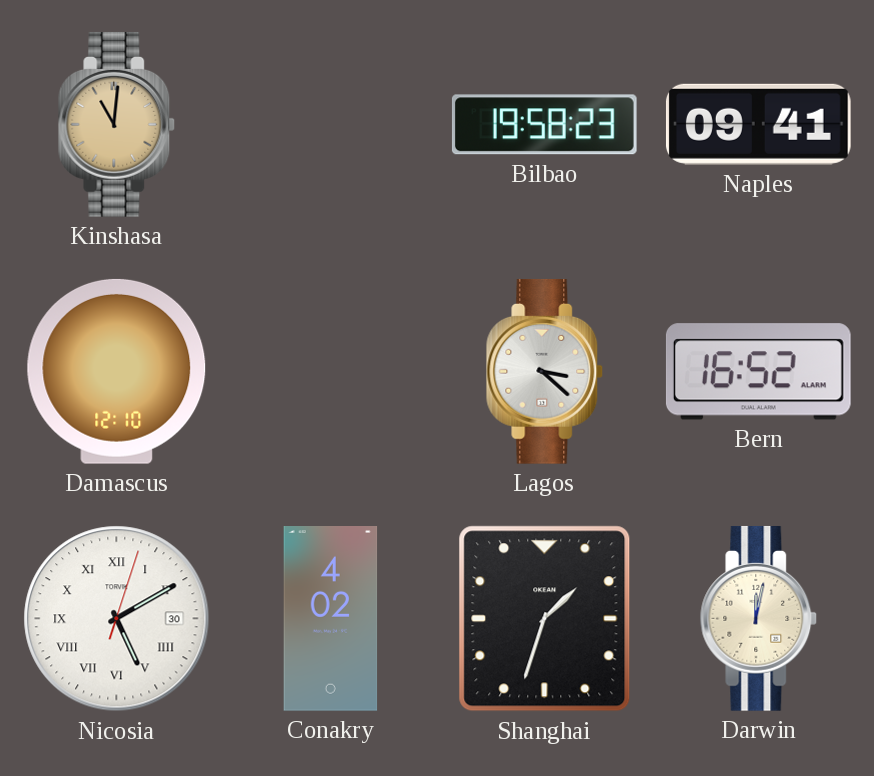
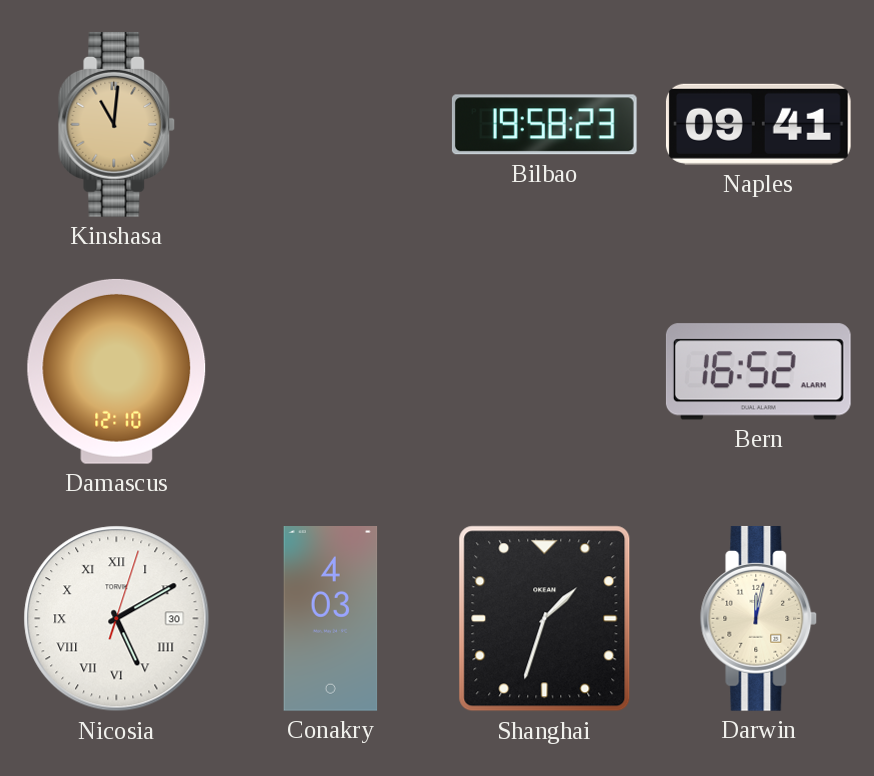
Lagos: 3:22 -> none
Conakry: 4:02 -> 4:03
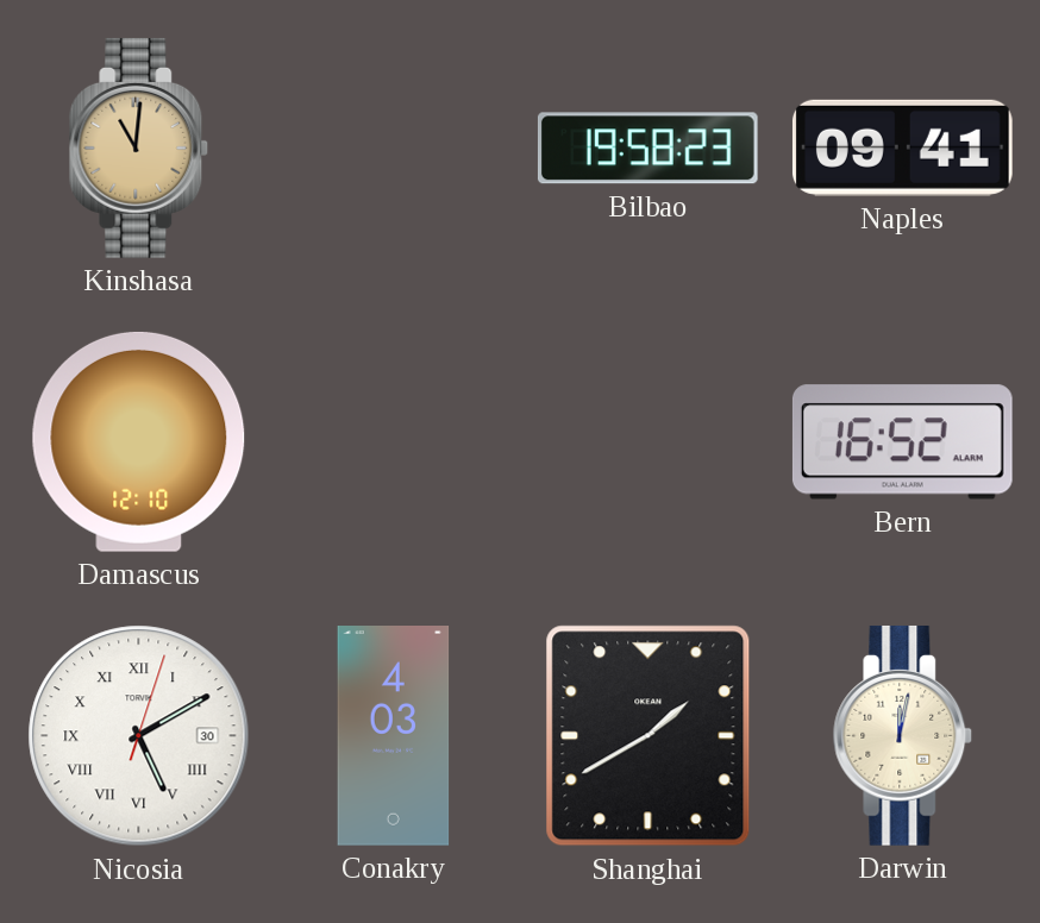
Shanghai: 1:33 -> 1:40
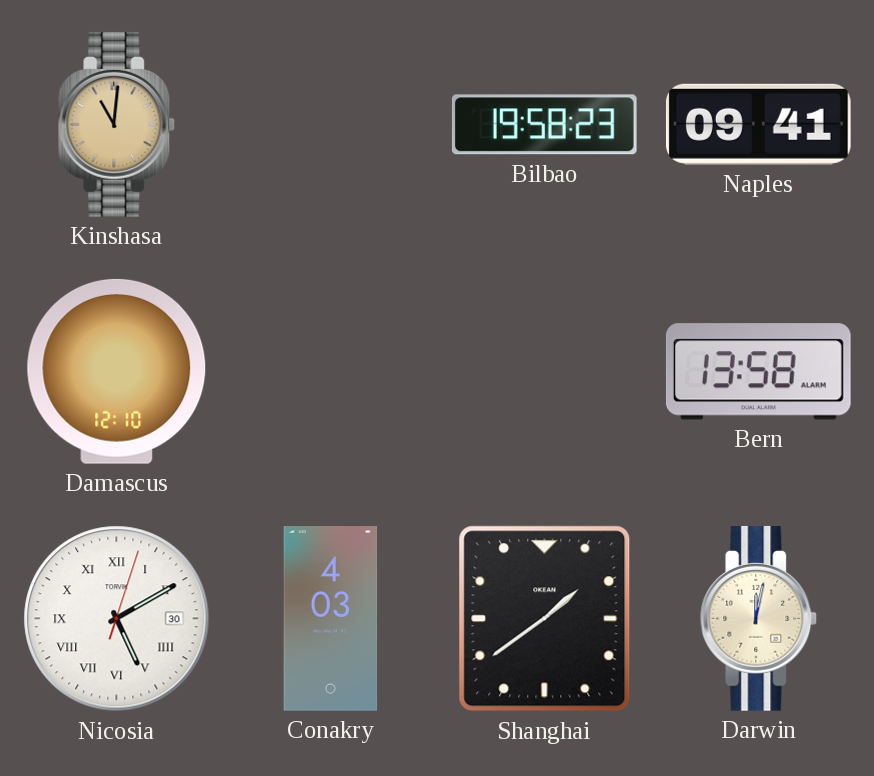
Bern: 16:52 -> 13:58
Shanghai: 1:40 -> 1:39
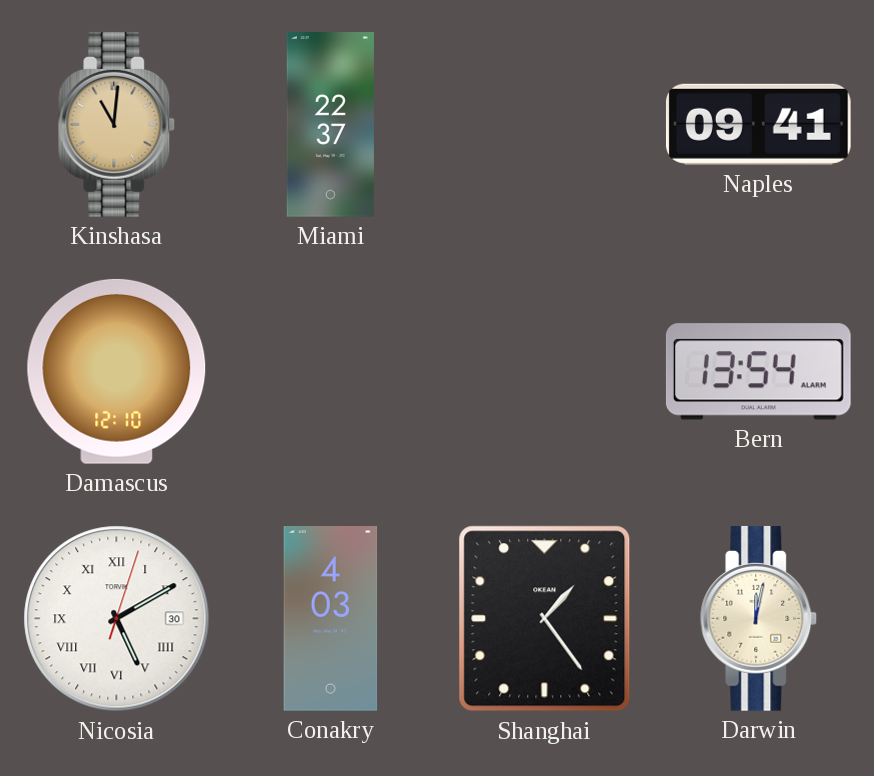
Miami: none -> 22:37
Bilbao: 19:58 -> none
Bern: 13:58 -> 13:54
Shanghai: 1:39 -> 1:24
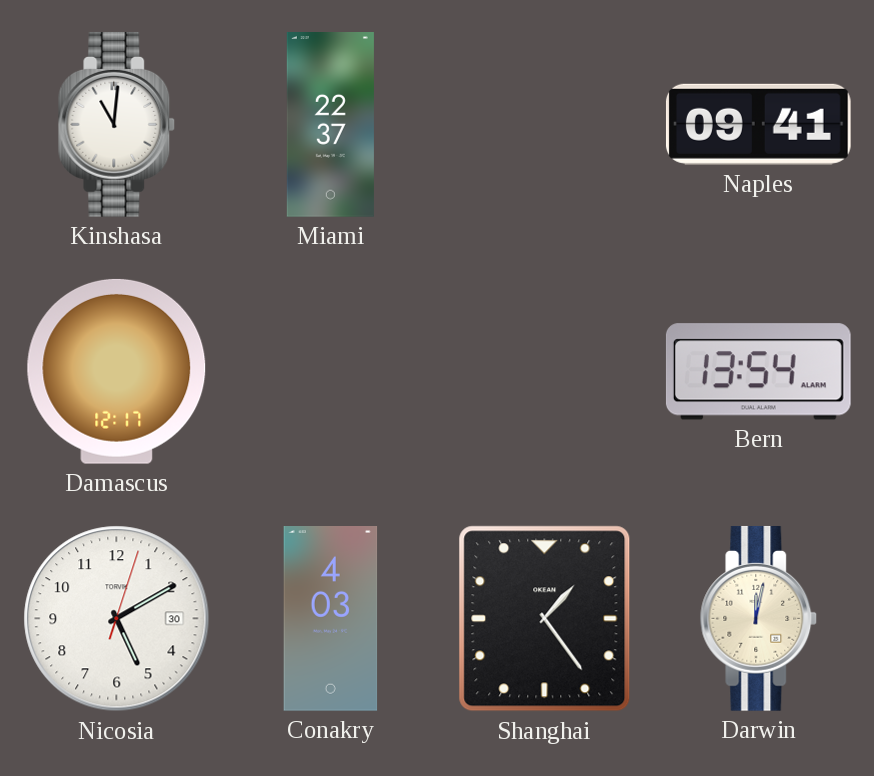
Kinshasa dial: champagne -> white
Damascus: 12:10 -> 12:17
Nicosia numerals: Roman -> Arabic
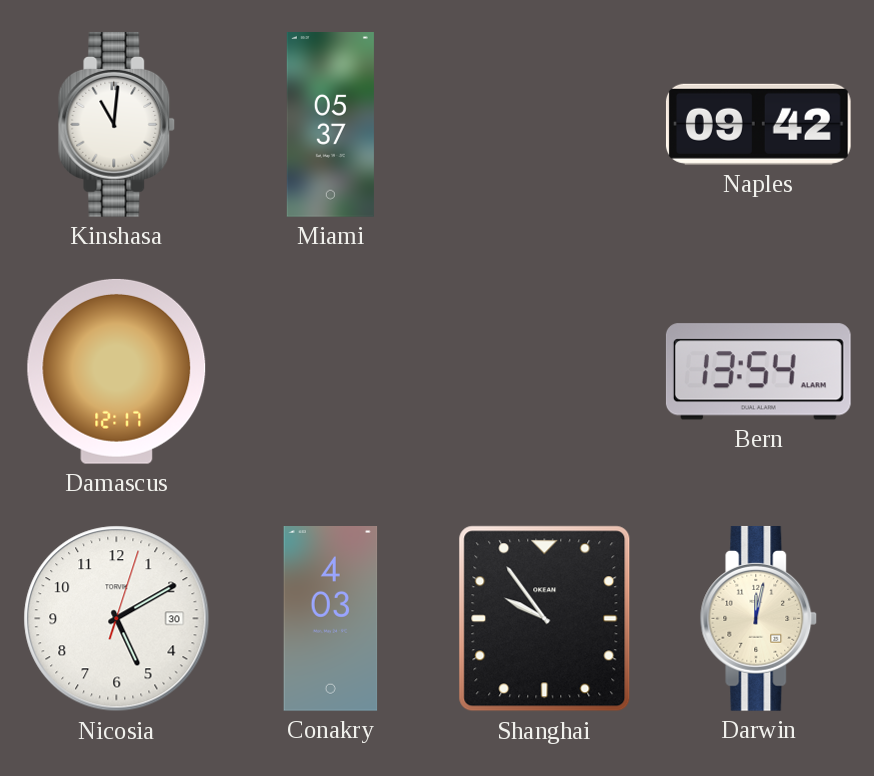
Miami: 22:37 -> 05:37
Naples: 09:41 -> 09:42
Shanghai: 1:24 -> 9:54
